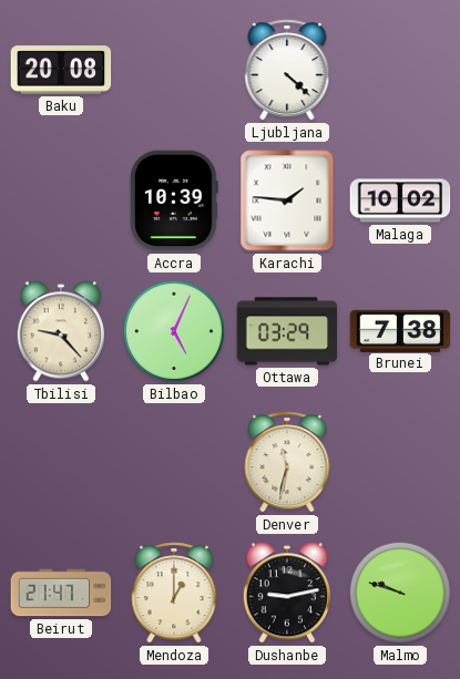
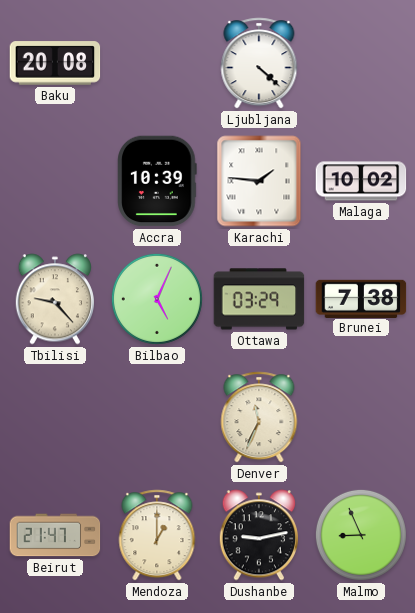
Denver: 11:32 -> 11:34
Malmo: 9:48 -> 8:56
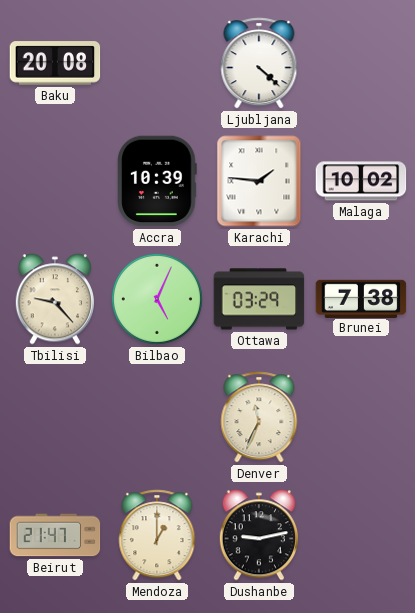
Malmo: 8:56 -> none
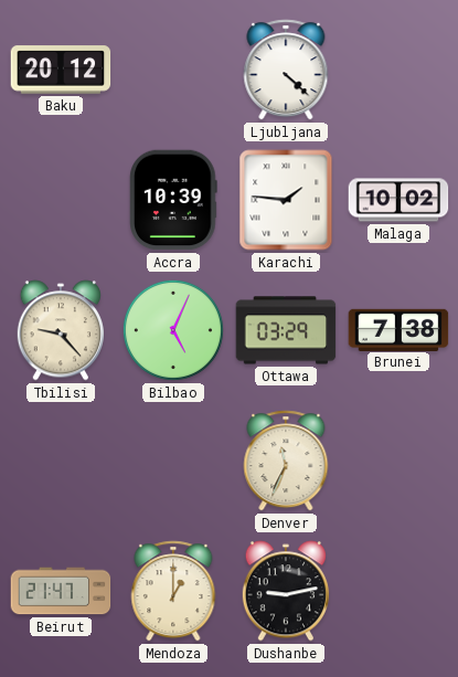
Baku: 20:08 -> 20:12
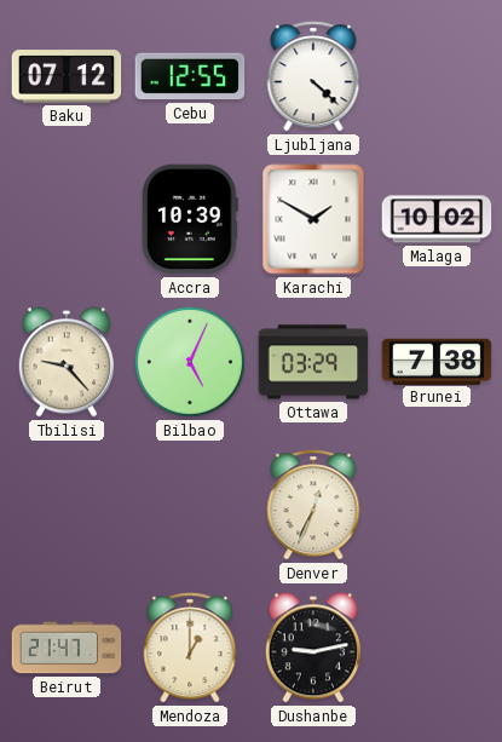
Baku: 20:12 -> 07:12
Cebu: none -> 12:55
Karachi: 1:46 -> 1:50
Denver: 11:34 -> 12:34
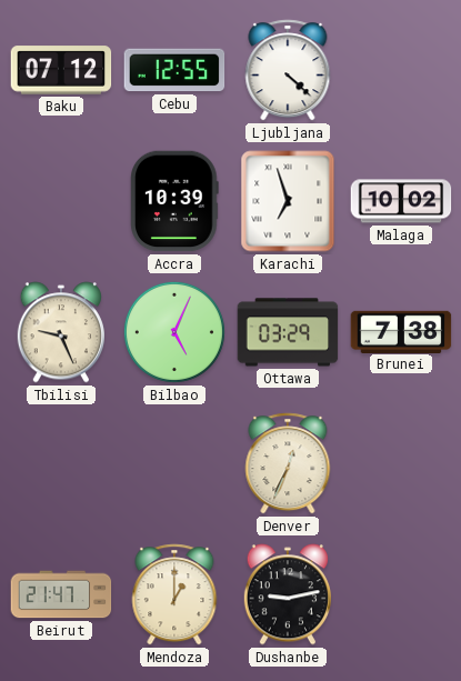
Karachi: 1:50 -> 6:57
Tbilisi: 9:23 -> 9:26
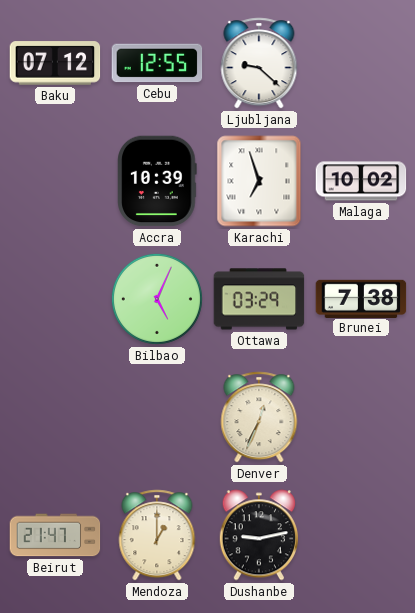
Ljubljana: 4:22 -> 9:22
Tbilisi: 9:26 -> none
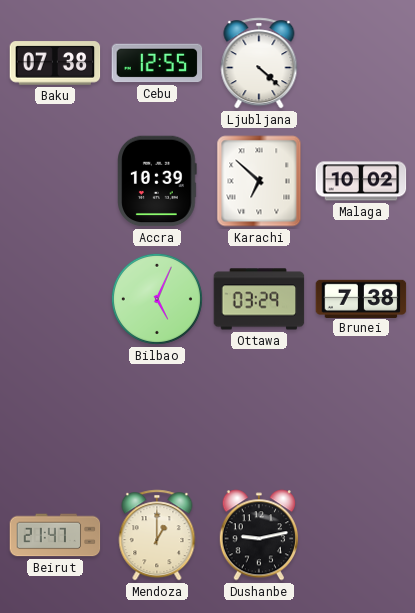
Baku: 07:12 -> 07:38
Ljubljana: 9:22 -> 4:22
Karachi: 6:57 -> 6:52
Denver: 12:34 -> none
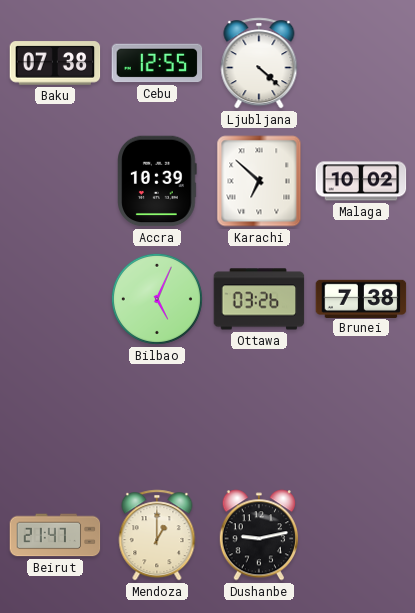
Ottawa: 03:29 -> 03:26
